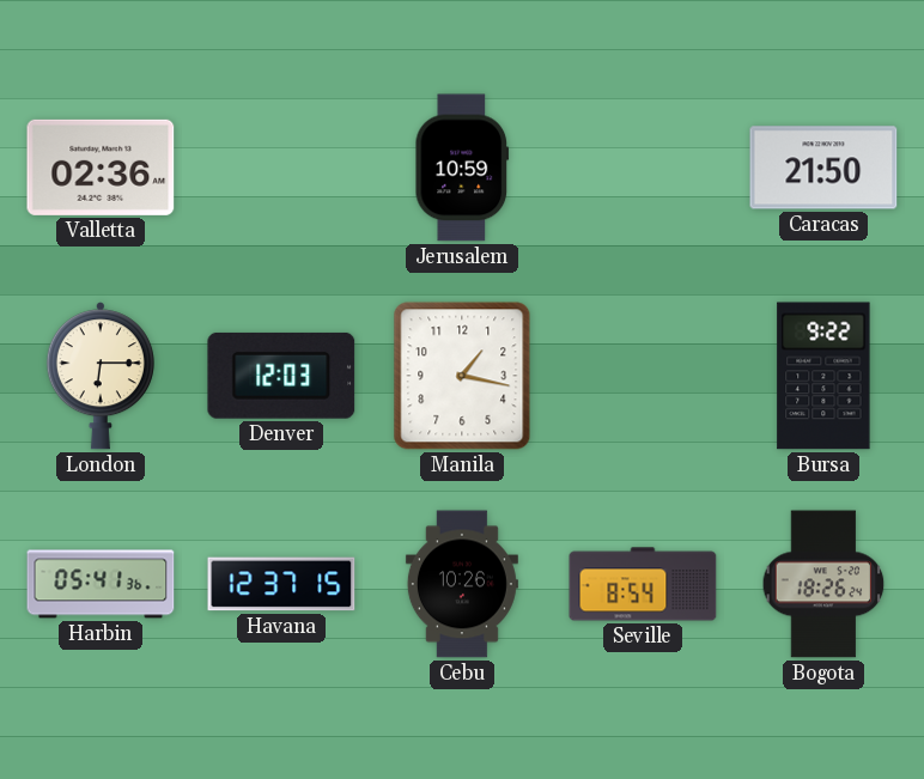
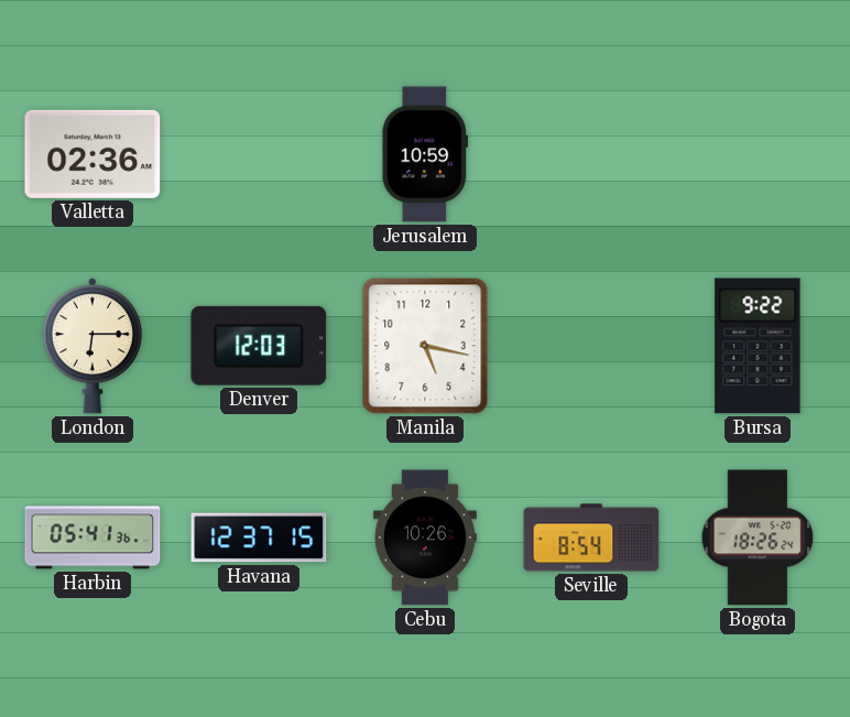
Caracas: 21:50 -> none
Manila: 1:17 -> 5:17
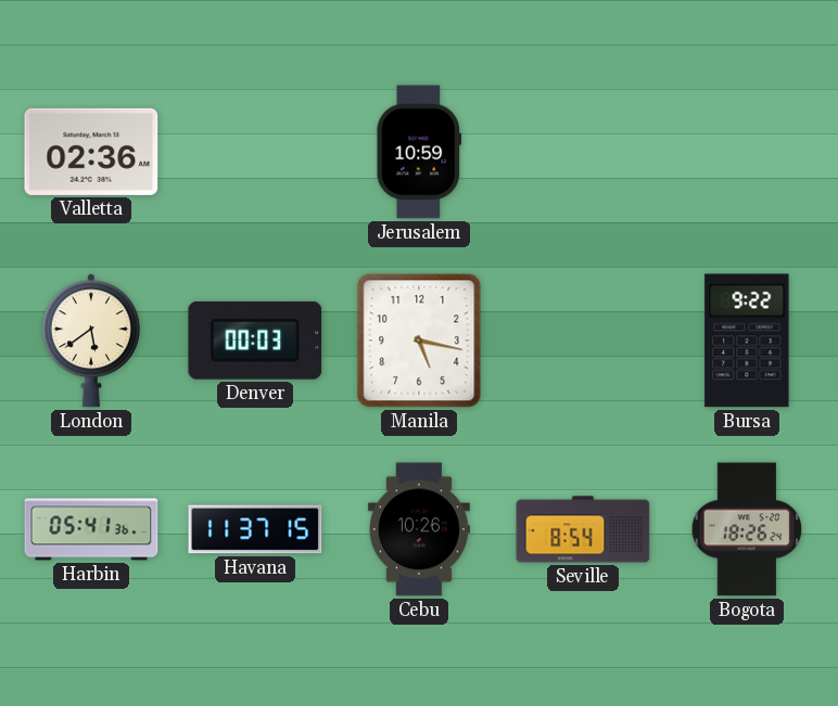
London: 6:15 -> 5:39
Denver: 12:03 -> 00:03
Havana: 12:37 -> 11:37
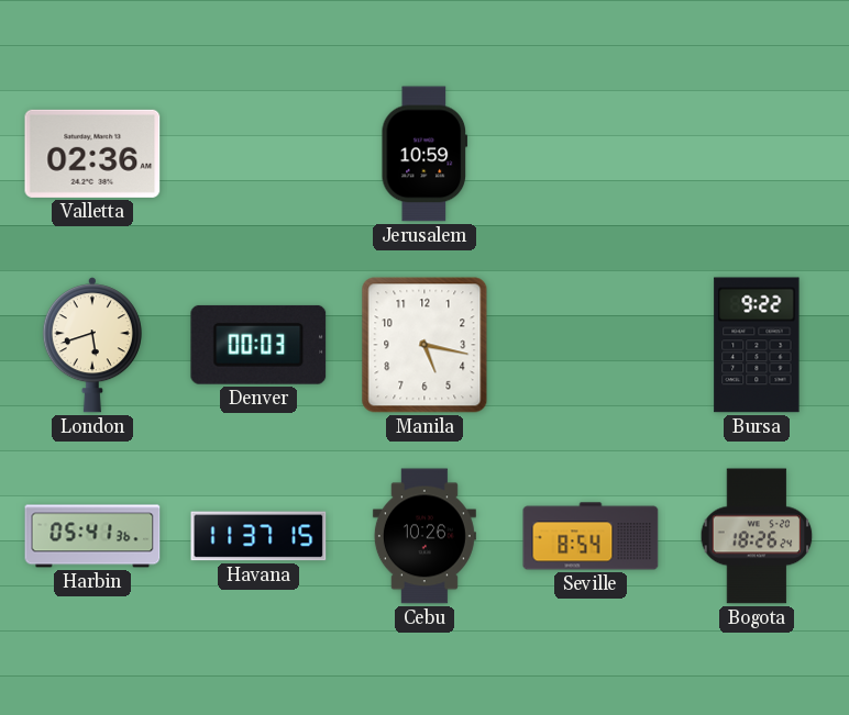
London: 5:39 -> 5:42
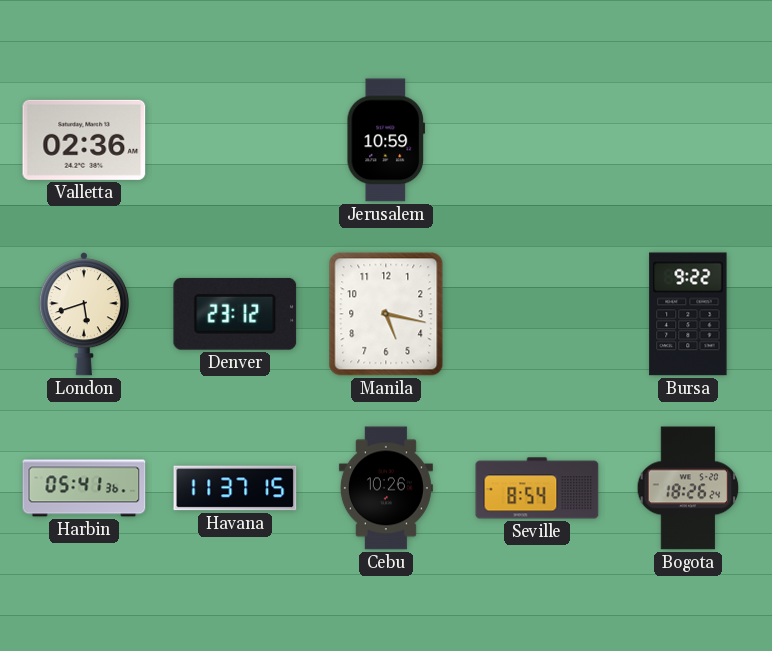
Denver: 00:03 -> 23:12
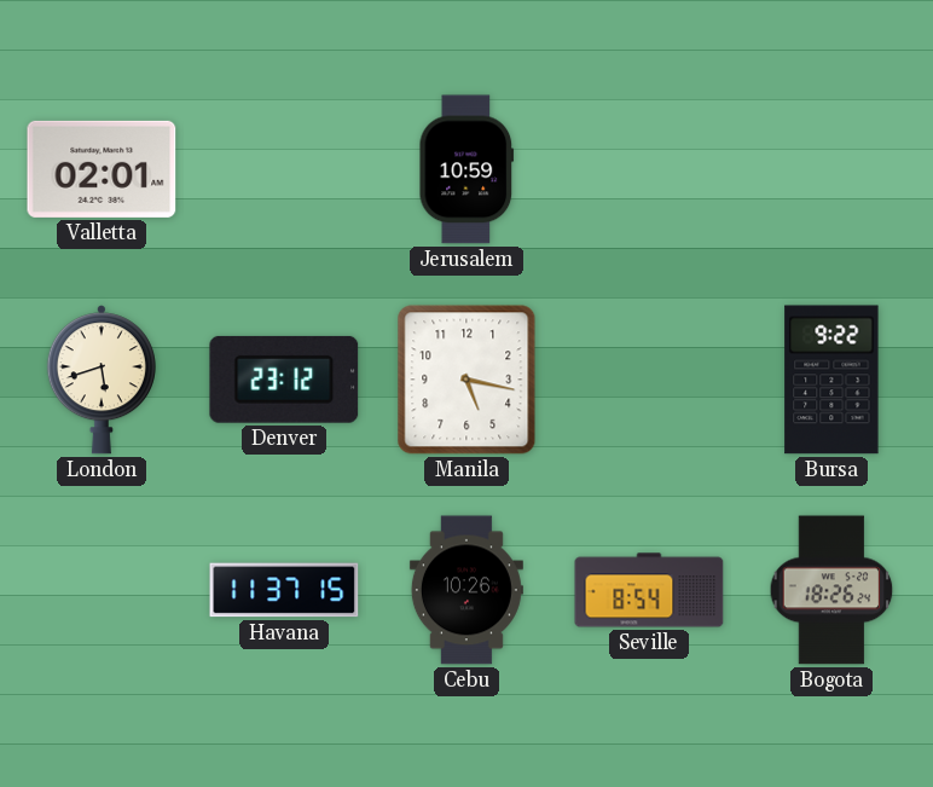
Valletta: 02:36 -> 02:01
Harbin: 05:41 -> none
